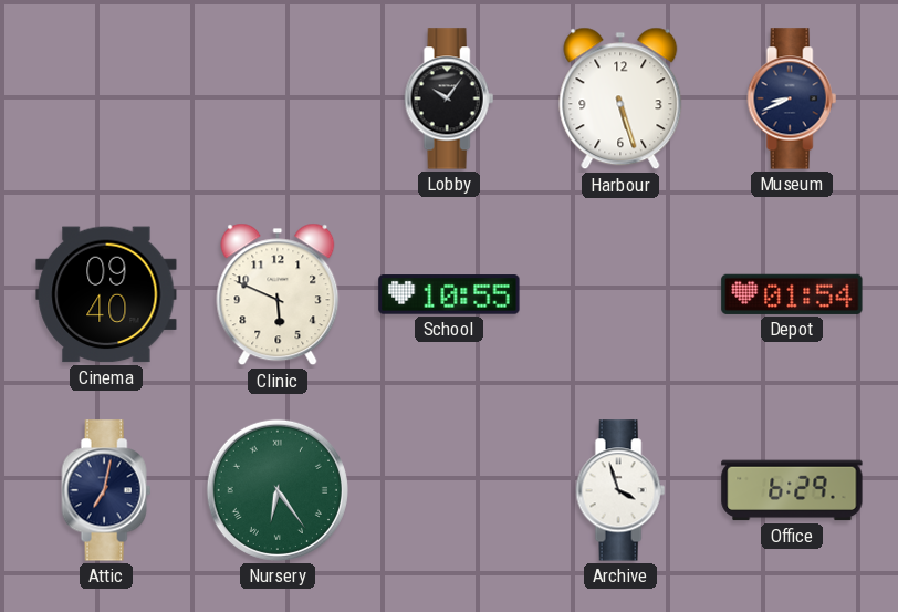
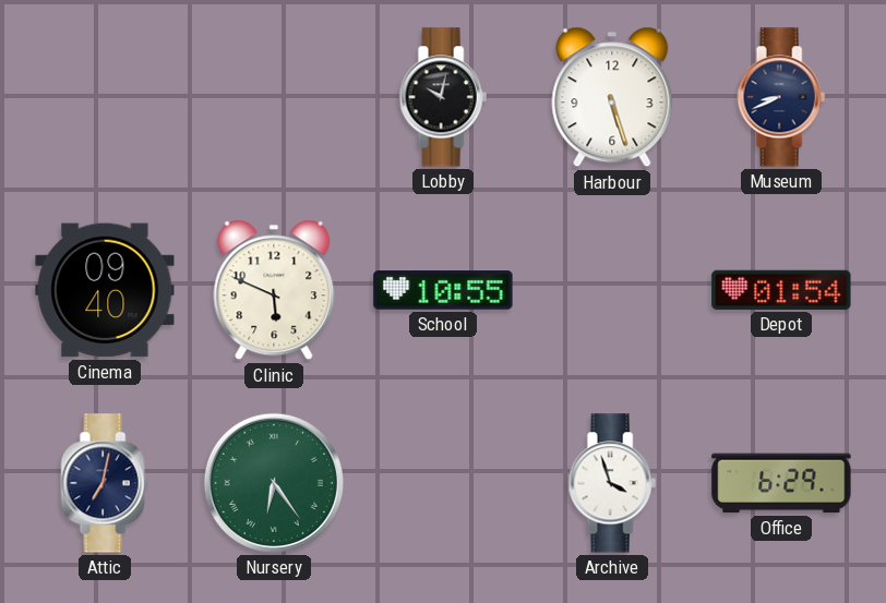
Lobby: 10:06 -> 10:02
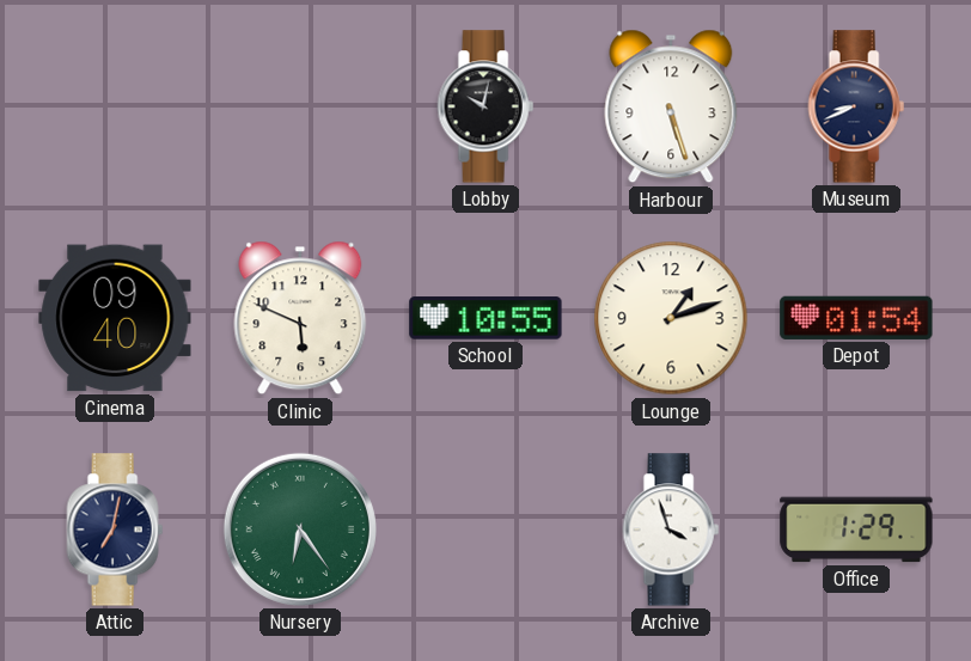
Lounge: none -> 1:12
Office: 6:29 -> 1:29
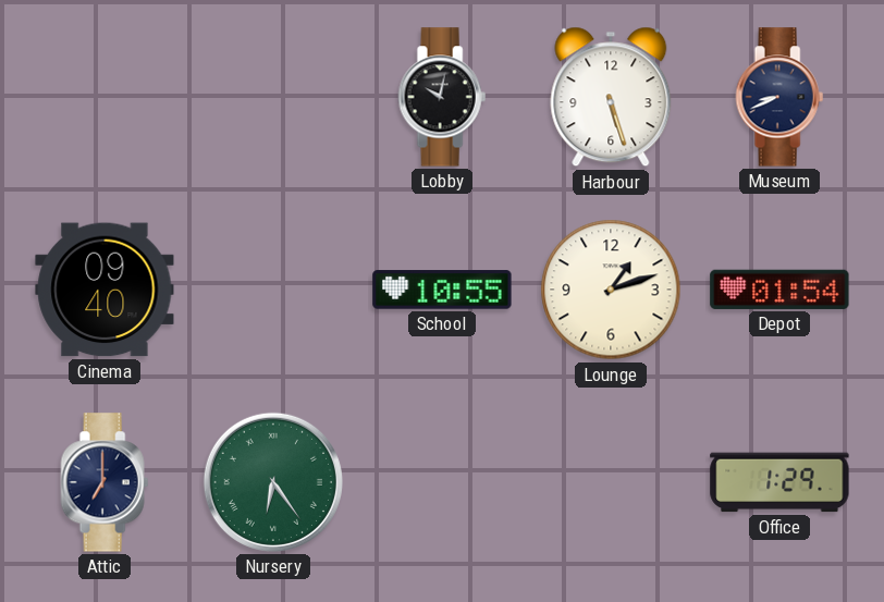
Clinic: 5:49 -> none
Attic: 7:02 -> 7:00
Archive: 3:57 -> none
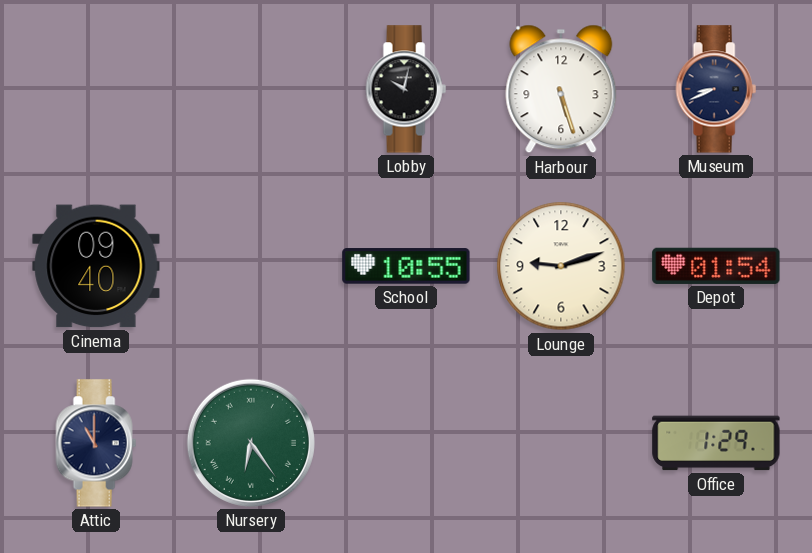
Lounge: 1:12 -> 9:12
Attic: 7:00 -> 11:00
